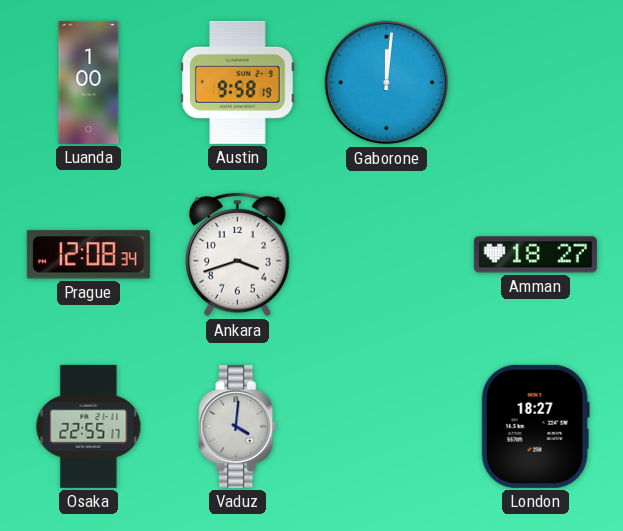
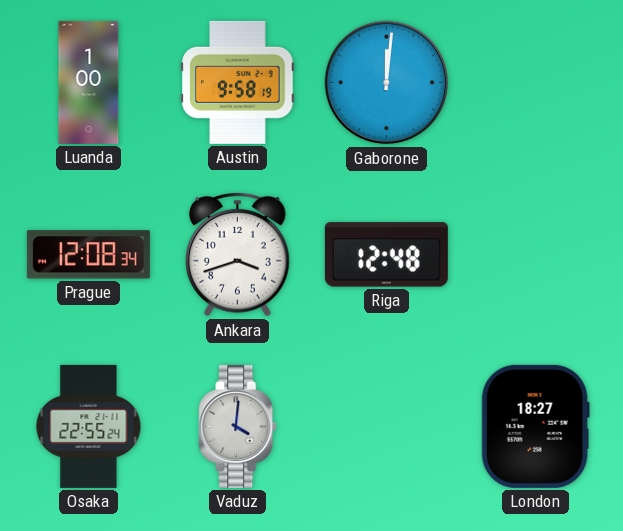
Riga: none -> 12:48
Amman: 18:27 -> none
Osaka: 22:55:17 -> 22:55:24
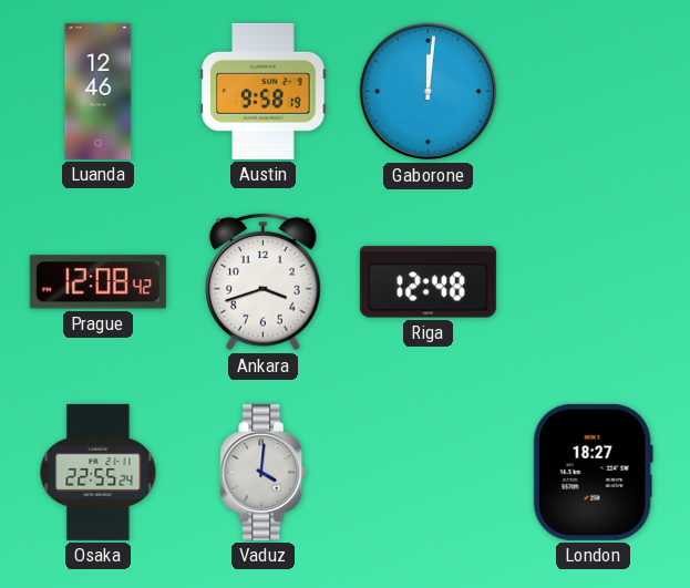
Luanda: 1:00 -> 12:46
Prague: 12:08:34 -> 12:08:42
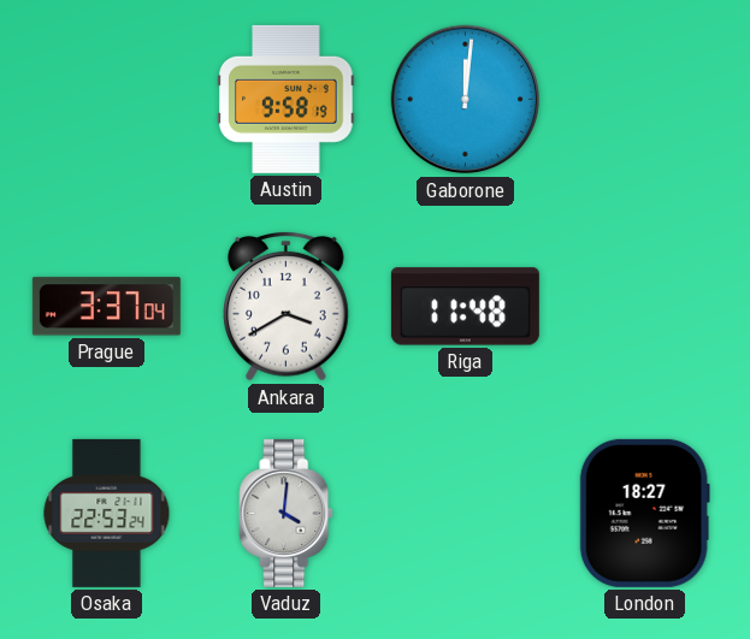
Luanda: 12:46 -> none
Prague: 12:08 -> 3:37
Ankara: 3:42 -> 3:40
Riga: 12:48 -> 11:48
Osaka: 22:55 -> 22:53
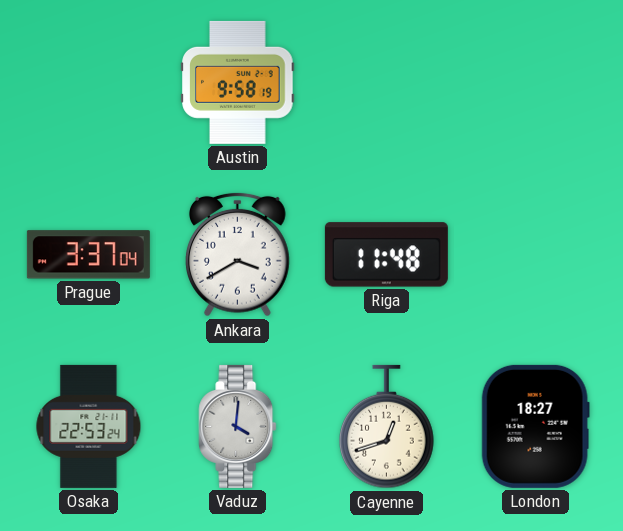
Gaborone: 12:01 -> none
Cayenne: none -> 12:42
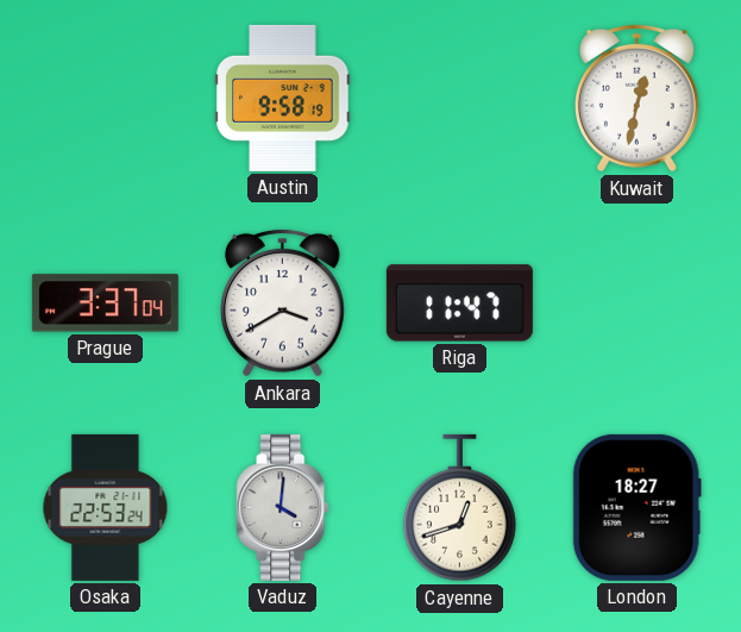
Kuwait: none -> 12:32
Riga: 11:48 -> 11:47
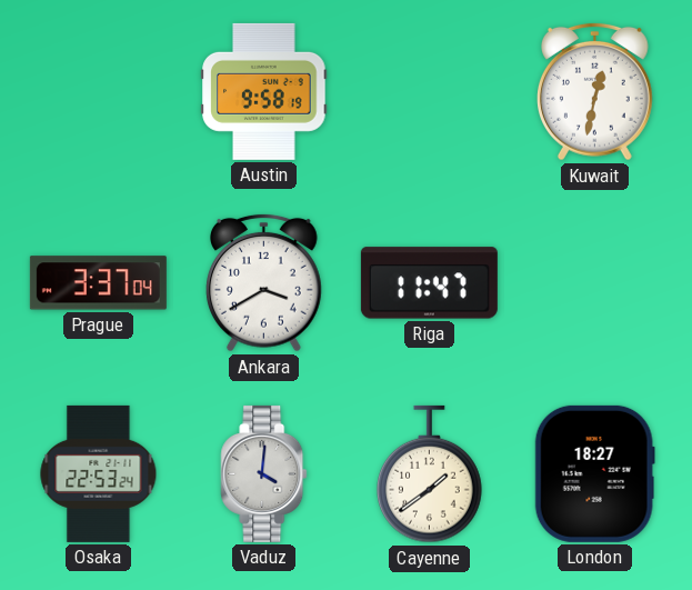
Cayenne: 12:42 -> 1:39
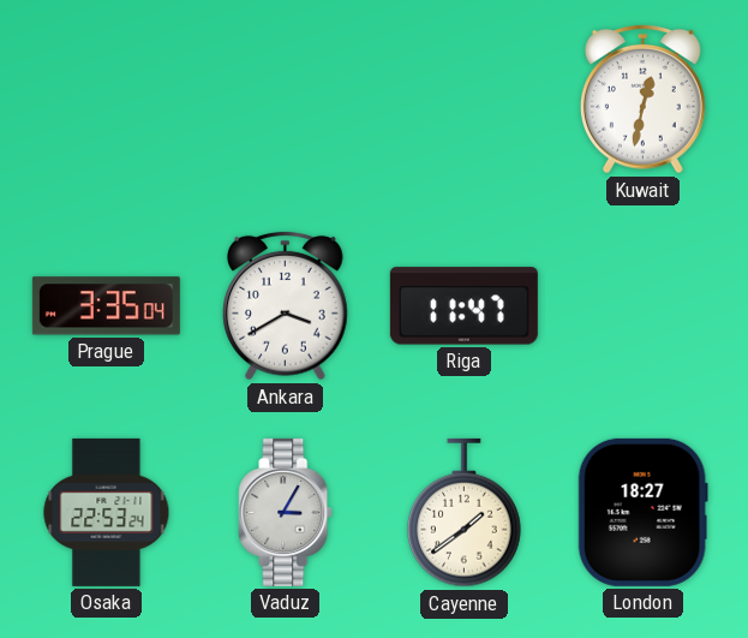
Austin: 9:58 -> none
Prague: 3:37 -> 3:35
Vaduz: 4:01 -> 3:05
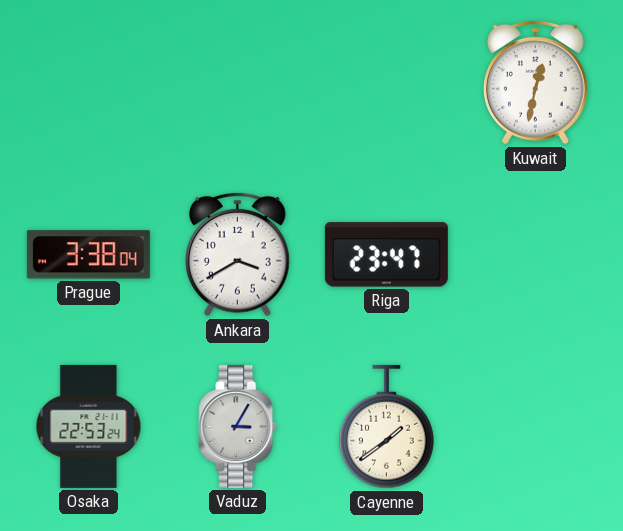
Prague: 3:35 -> 3:38
Riga: 11:47 -> 23:47
London: 18:27 -> none
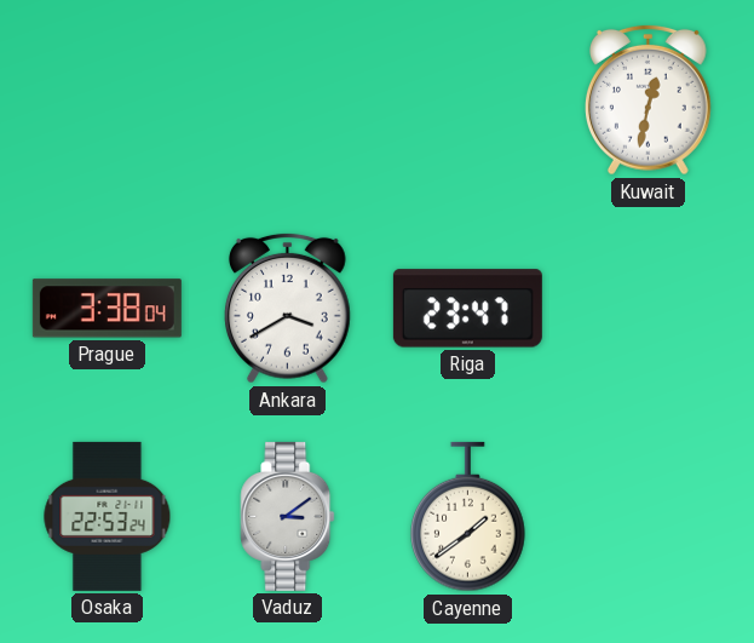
Vaduz: 3:05 -> 3:09
